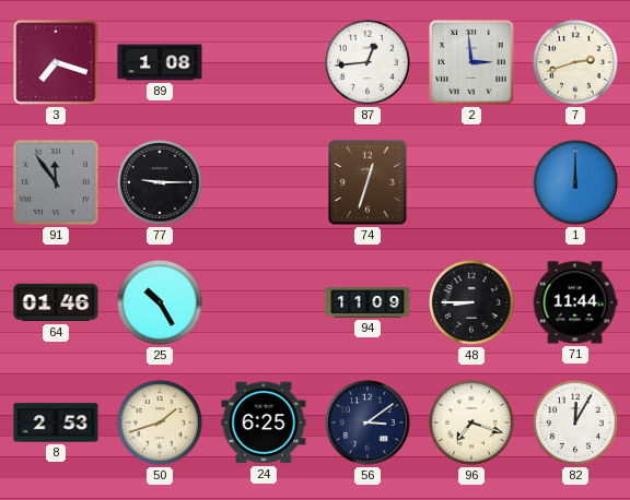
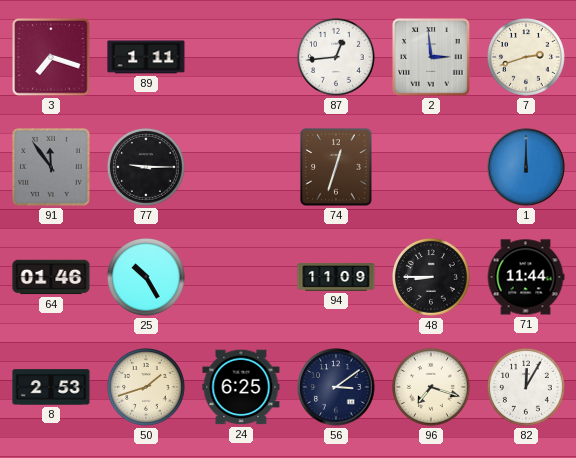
89: 1:08 -> 1:11
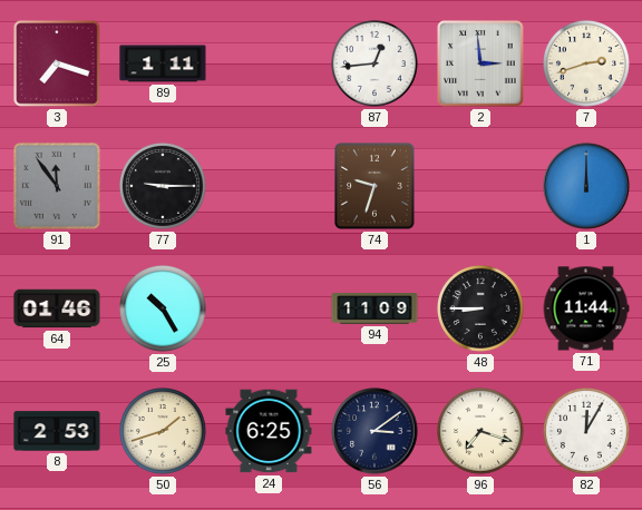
74: 12:33 -> 9:33
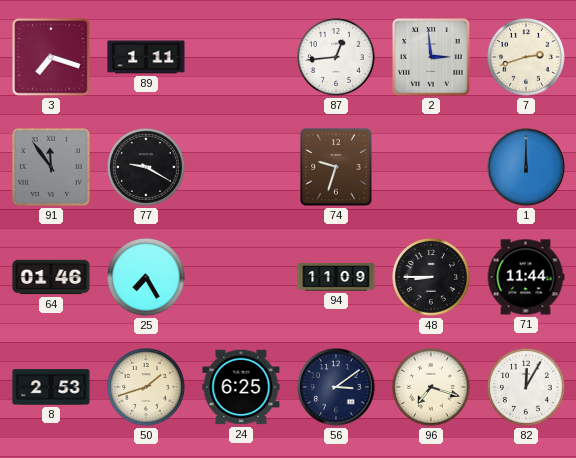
77: 9:15 -> 9:20
25: 10:25 -> 7:25
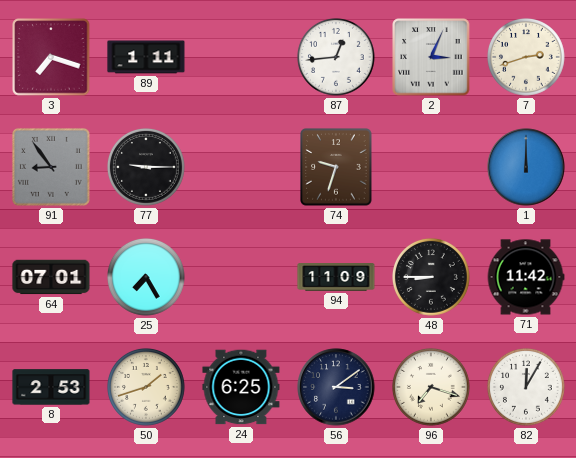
2: 2:59 -> 3:04
91: 11:54 -> 8:54
77: 9:20 -> 9:15
64: 01:46 -> 07:01
71: 11:44 -> 11:42
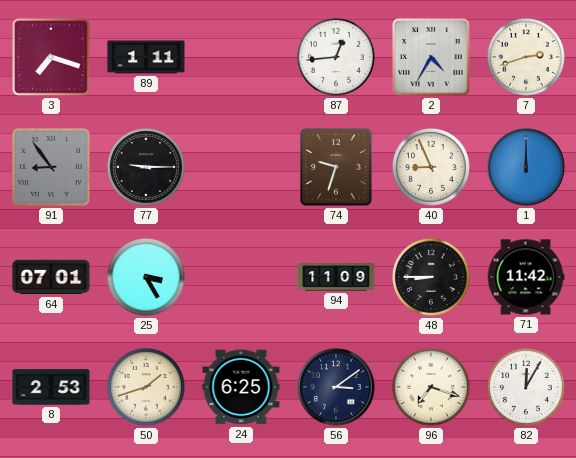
2: 3:04 -> 4:35
40: none -> 8:56
25: 7:25 -> 3:25
